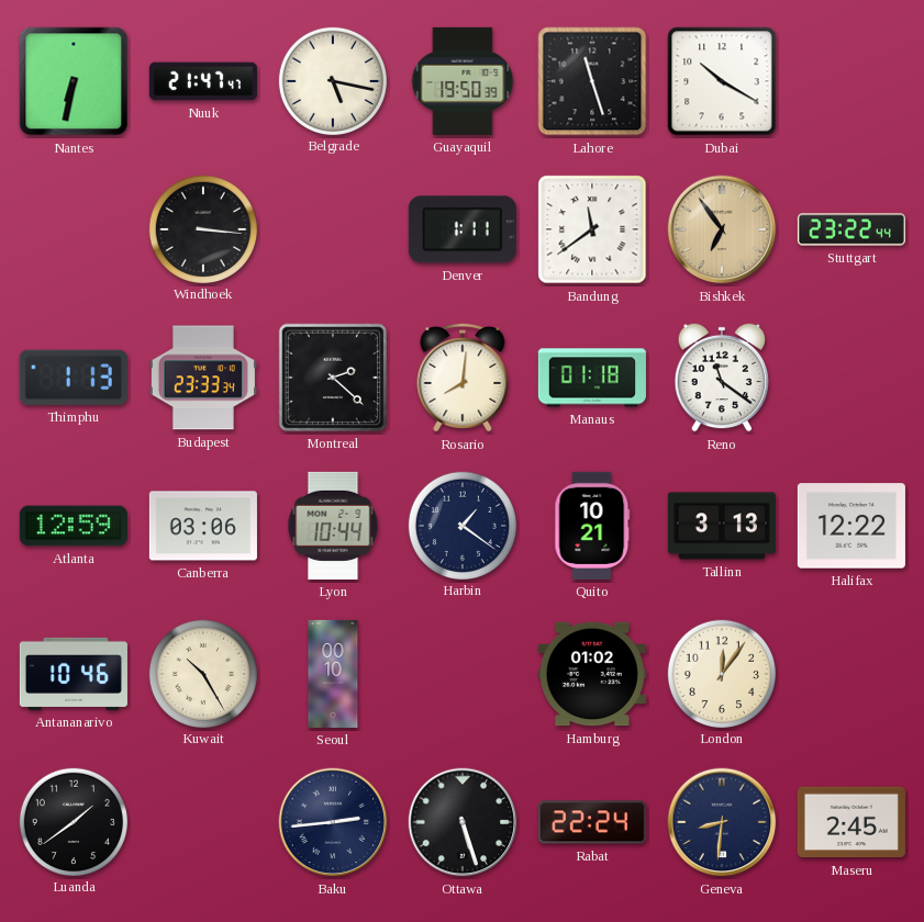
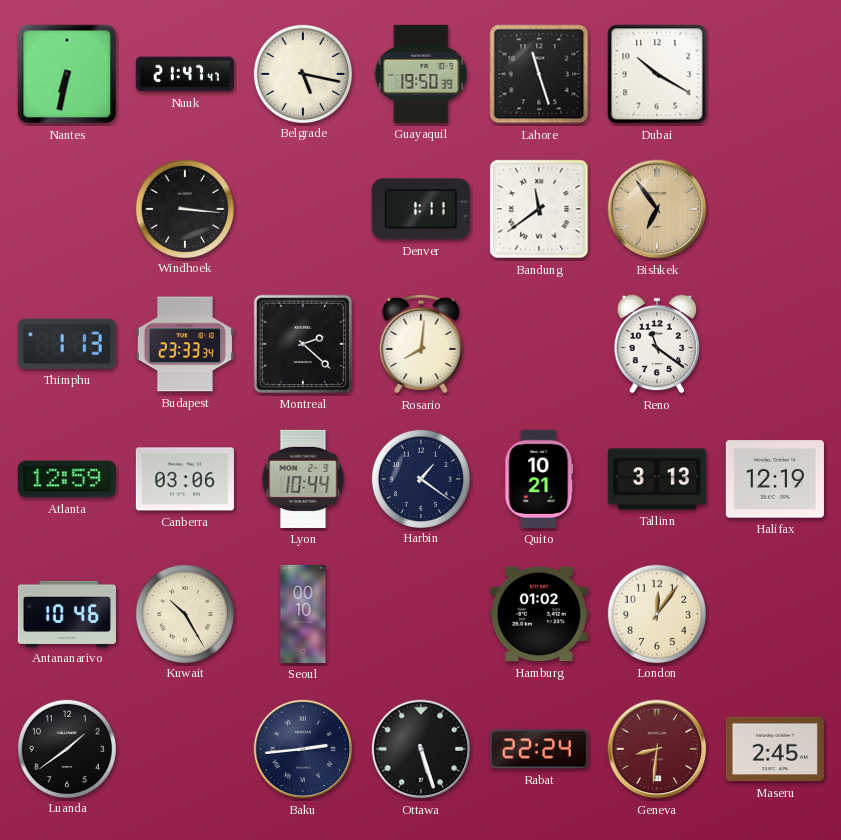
Stuttgart: 23:22 -> none
Manaus: 01:18 -> none
Halifax: 12:22 -> 12:19
Geneva dial: navy -> burgundy
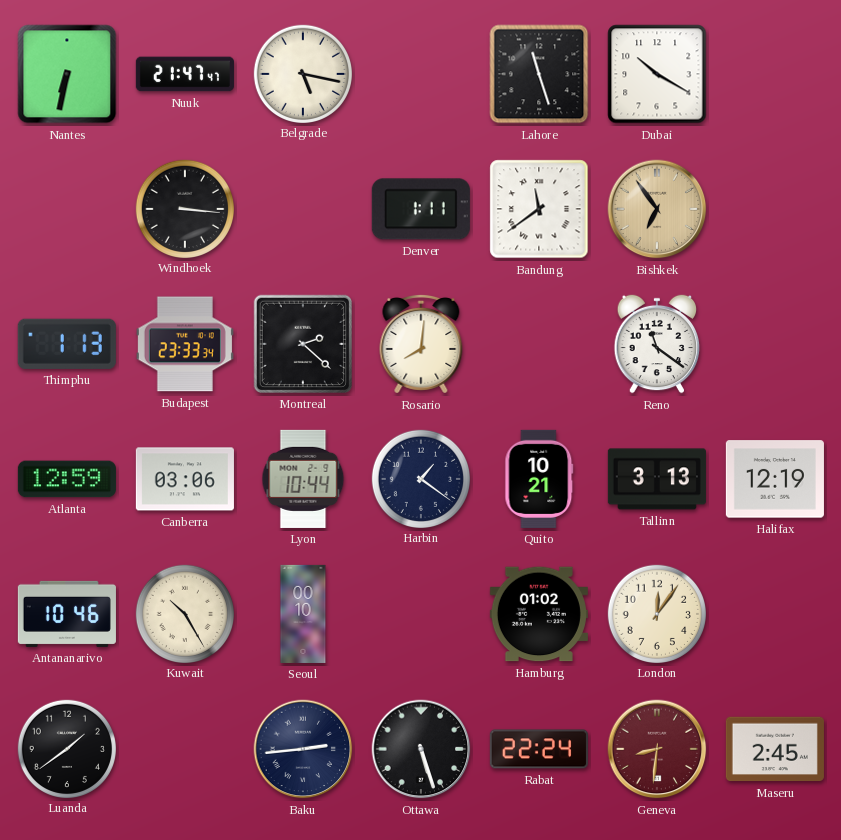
Guayaquil: 19:50 -> none
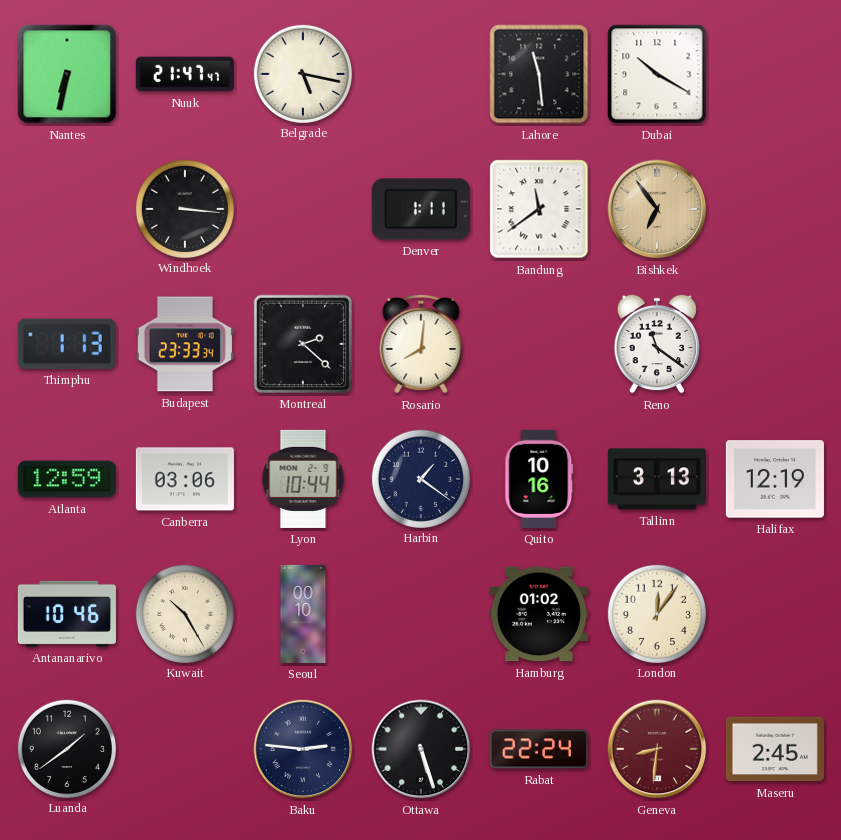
Lahore: 11:27 -> 11:29
Quito: 10:21 -> 10:16
Baku: 2:44 -> 2:46
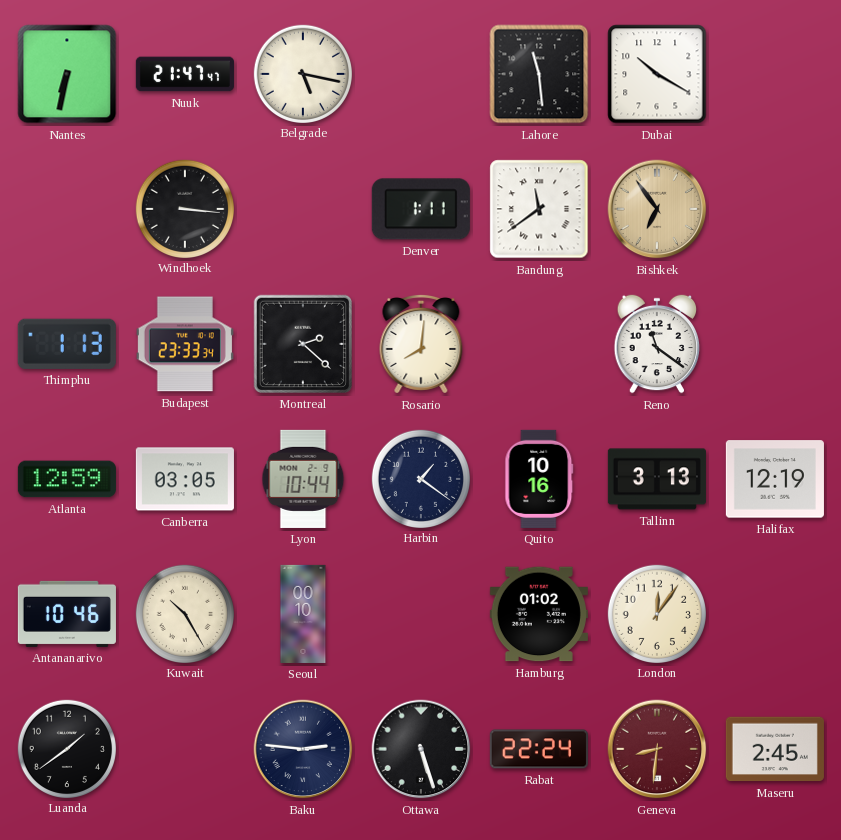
Canberra: 03:06 -> 03:05
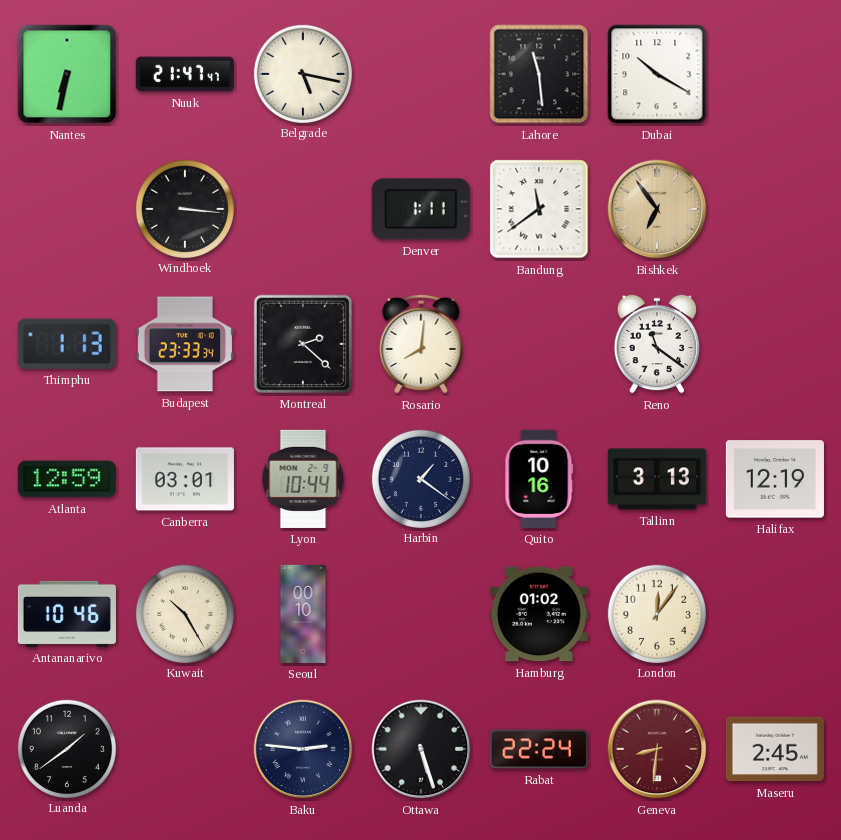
Canberra: 03:05 -> 03:01
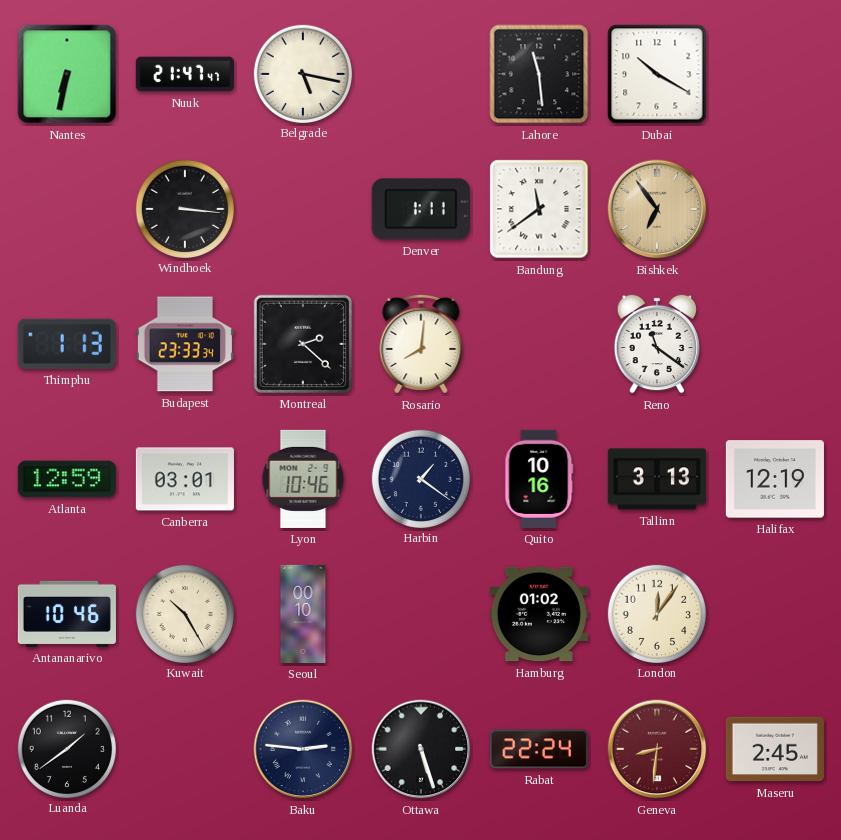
Lyon: 10:44 -> 10:46
